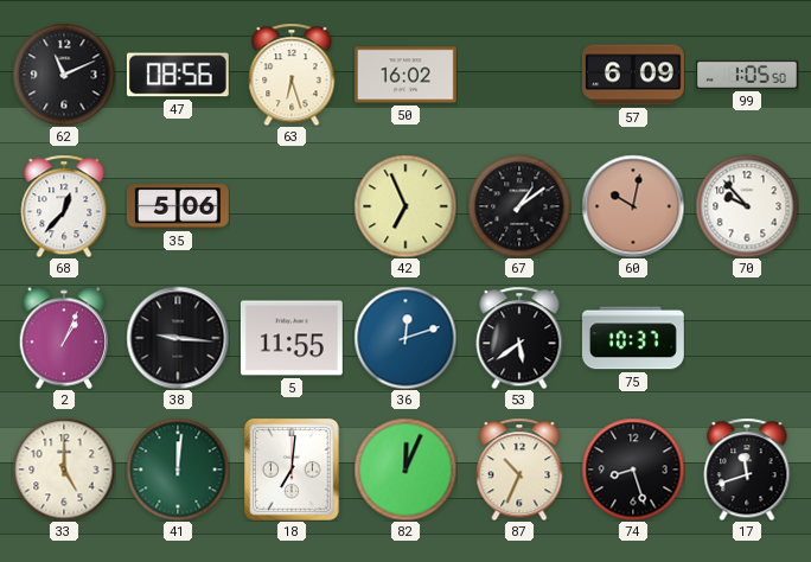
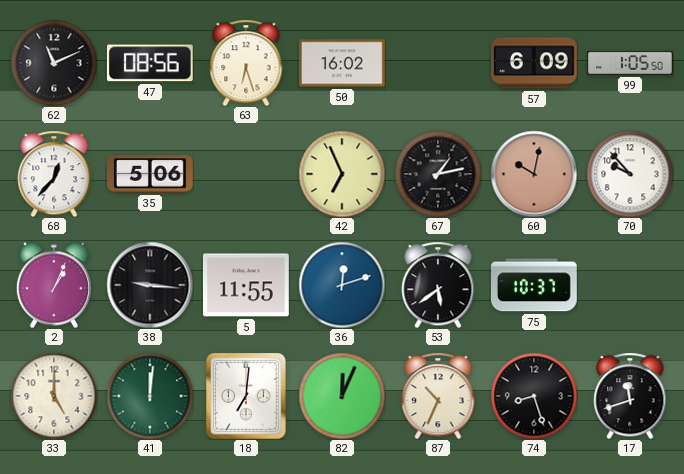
67: 1:09 -> 1:13
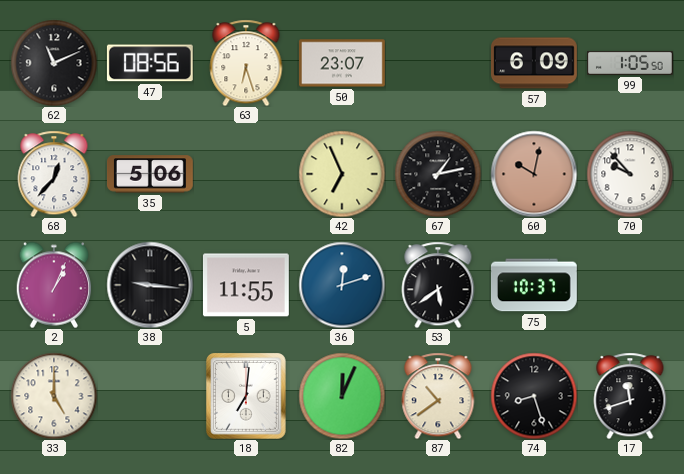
50: 16:02 -> 23:07
41: 12:01 -> none
87: 10:34 -> 10:39
